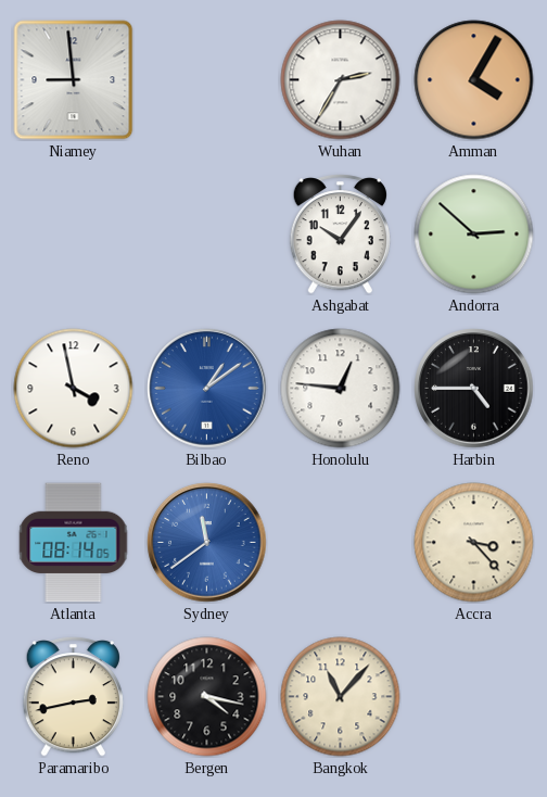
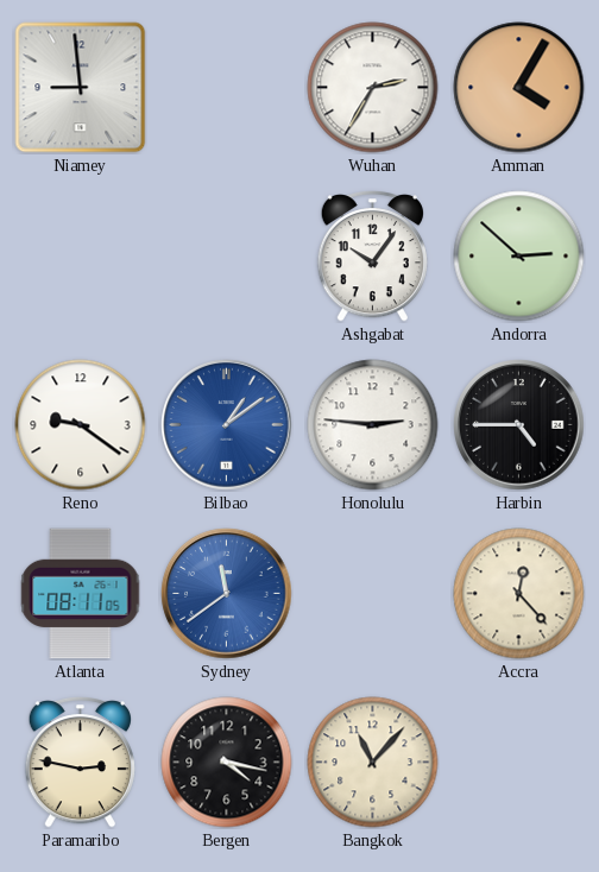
Reno: 3:58 -> 9:21
Honolulu: 12:46 -> 2:46
Atlanta: 08:14 -> 08:11
Accra: 3:23 -> 12:23
Paramaribo: 2:43 -> 2:47
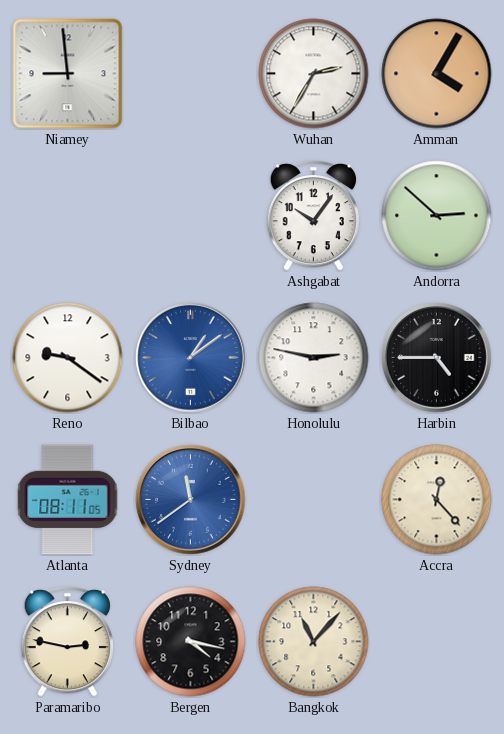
Honolulu: 2:46 -> 2:47
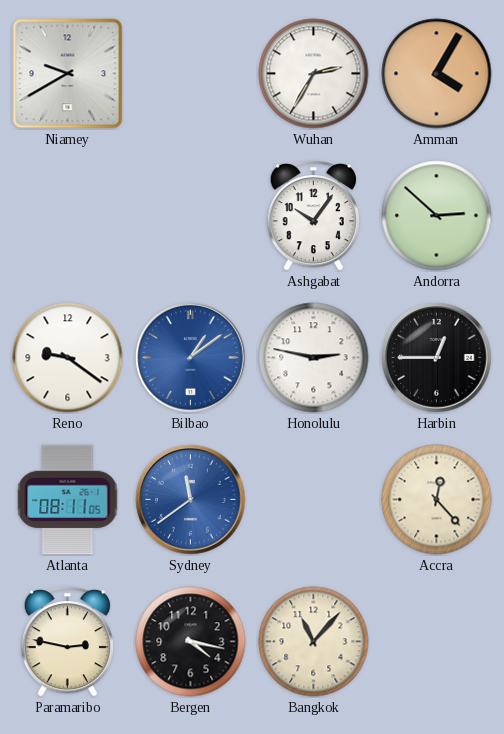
Niamey: 8:59 -> 9:40
Harbin: 4:45 -> 12:45
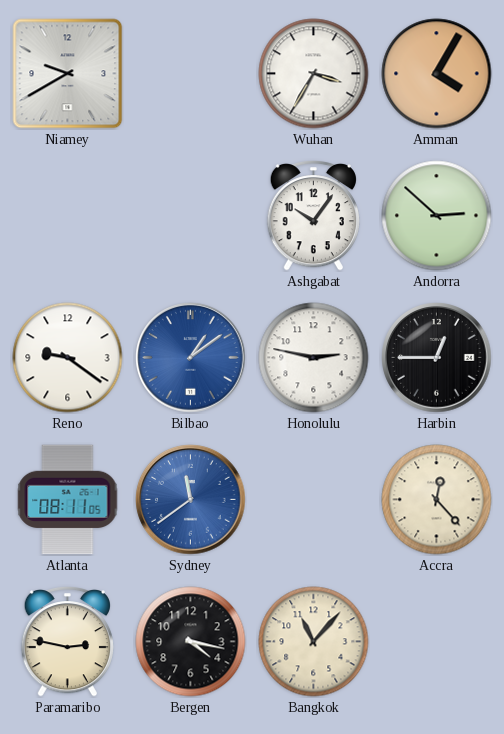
Wuhan: 2:35 -> 3:35
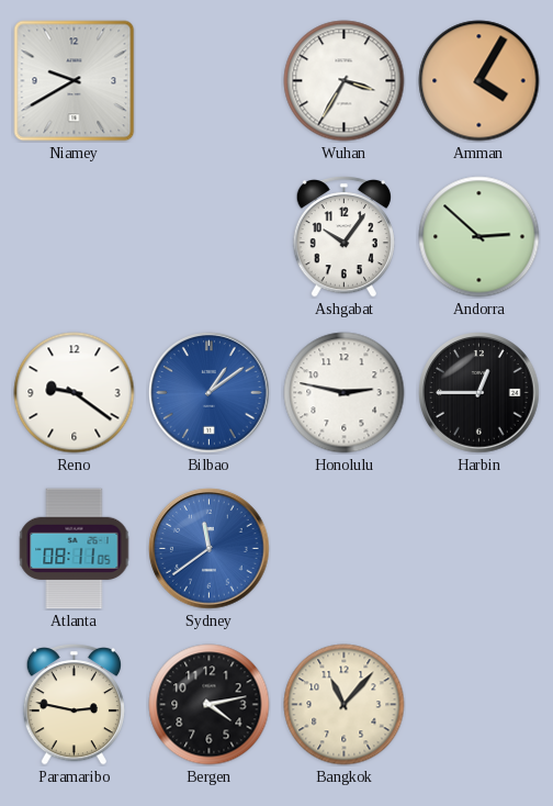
Accra: 12:23 -> none
Bergen: 4:17 -> 4:13
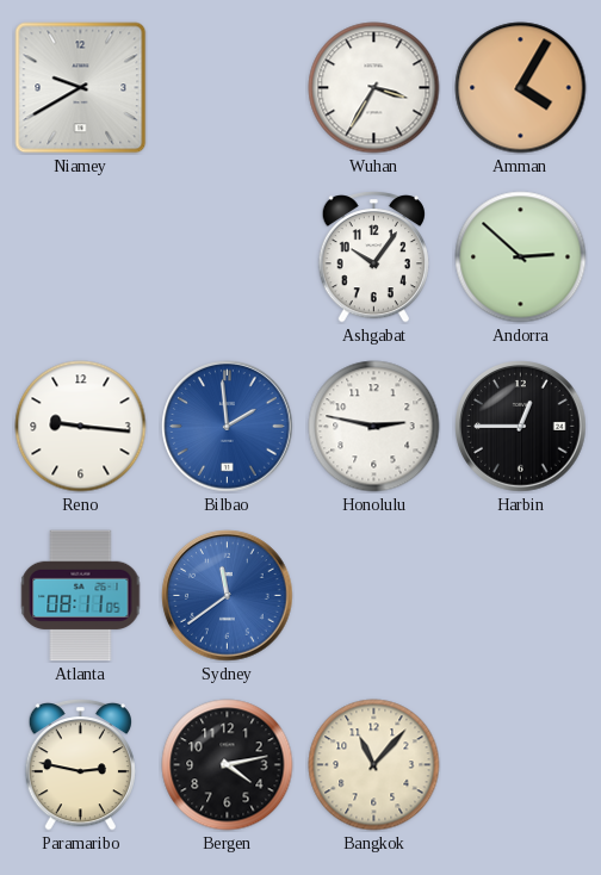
Reno: 9:21 -> 9:16
Bilbao: 1:09 -> 1:59
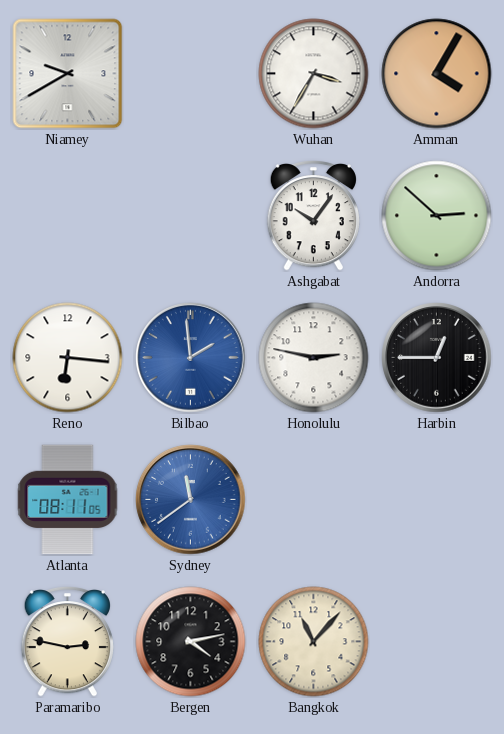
Reno: 9:16 -> 6:16
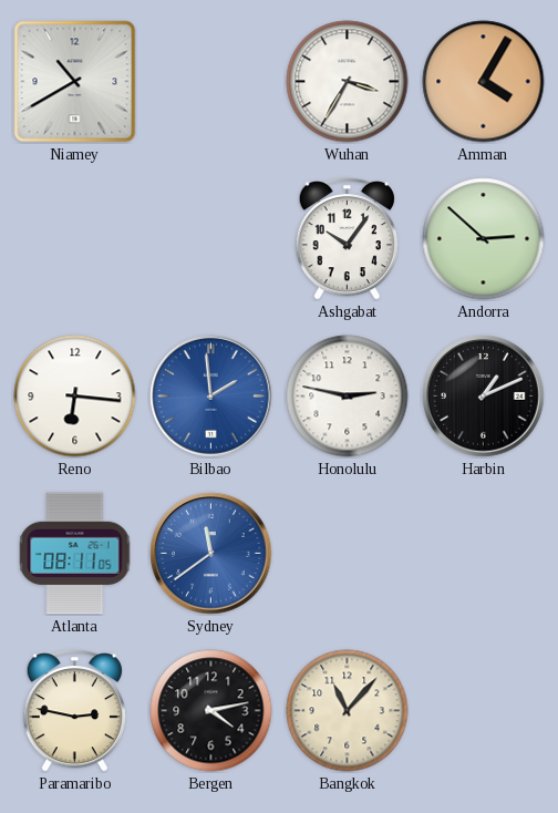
Niamey: 9:40 -> 10:40
Harbin: 12:45 -> 1:11
